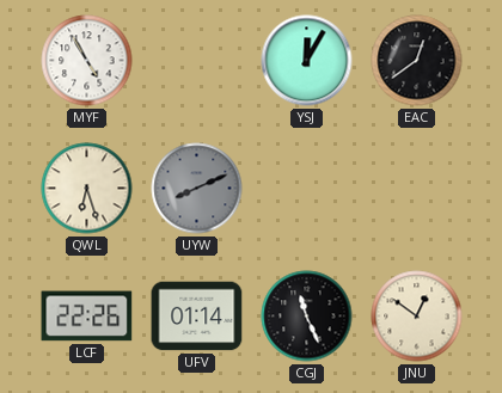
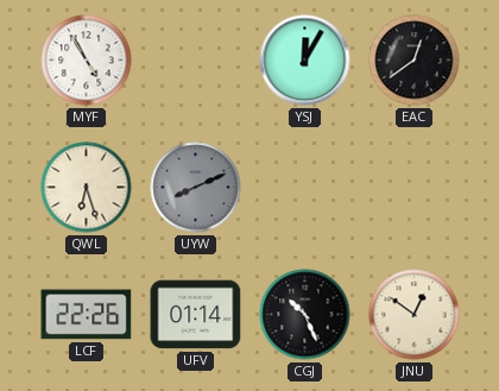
CGJ: 11:26 -> 10:26
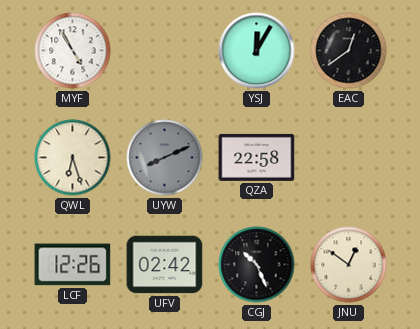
QZA: none -> 22:58
LCF: 22:26 -> 12:26
UFV: 01:14 -> 02:42
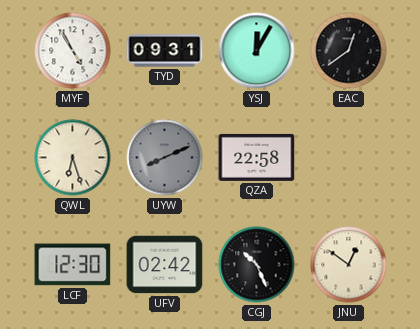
TYD: none -> 09:31
LCF: 12:26 -> 12:30
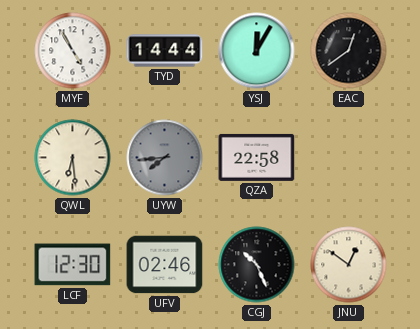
TYD: 09:31 -> 14:44
QWL: 6:27 -> 6:29
UYW: 8:11 -> 7:44
UFV: 02:42 -> 02:46
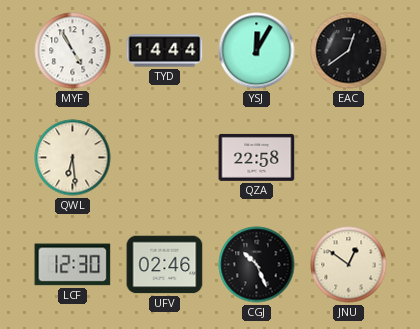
UYW: 7:44 -> none
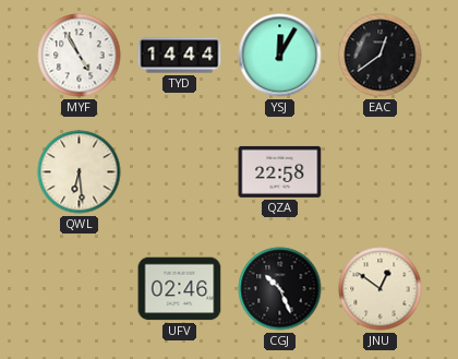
LCF: 12:30 -> none
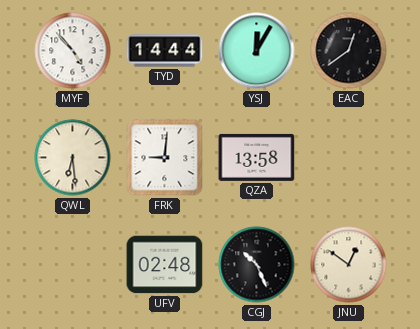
MYF: 4:55 -> 4:53
FRK: none -> 9:01
QZA: 22:58 -> 13:58
UFV: 02:46 -> 02:48
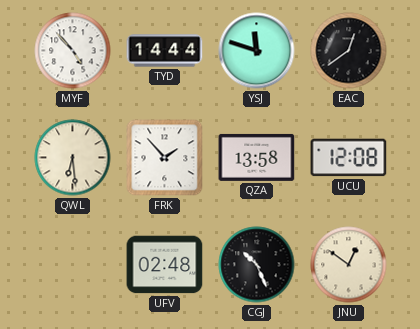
YSJ: 12:05 -> 11:48
FRK: 9:01 -> 1:53
UCU: none -> 12:08
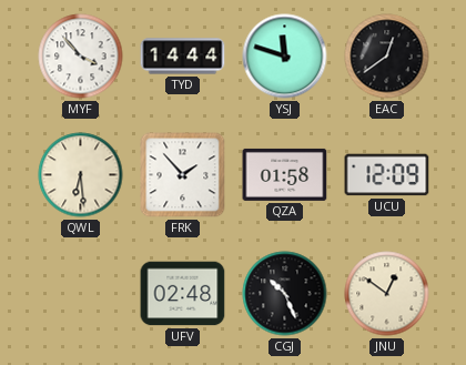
MYF: 4:53 -> 3:53
QZA: 13:58 -> 01:58
UCU: 12:08 -> 12:09
